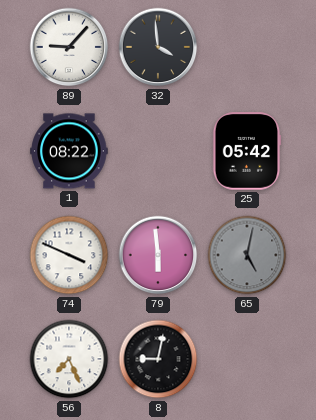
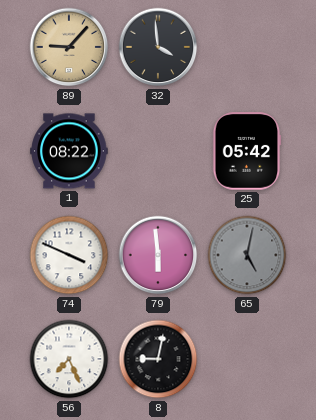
89 dial: white -> champagne
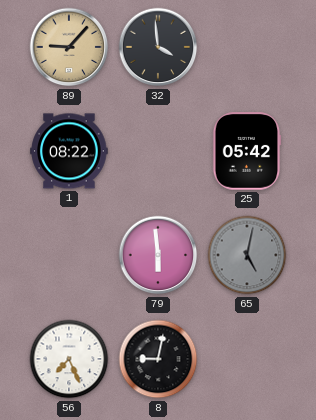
74: 3:49 -> none
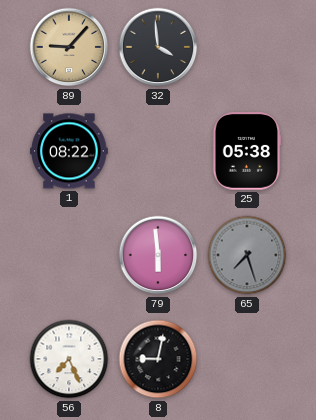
25: 05:42 -> 05:38
65: 5:02 -> 7:27
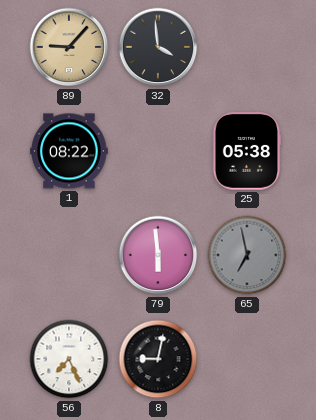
65: 7:27 -> 6:58
